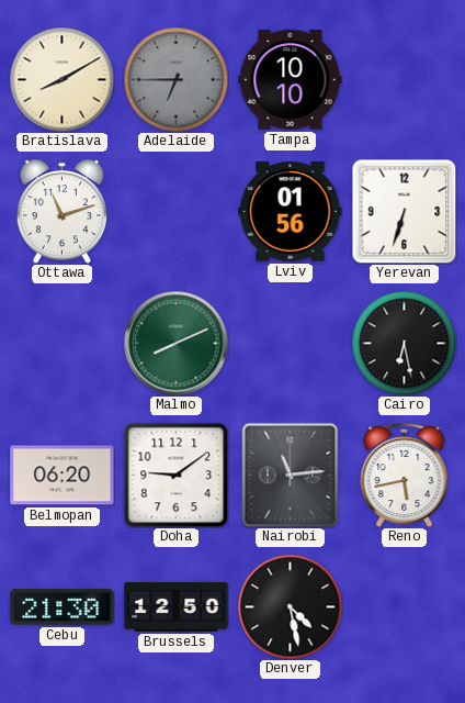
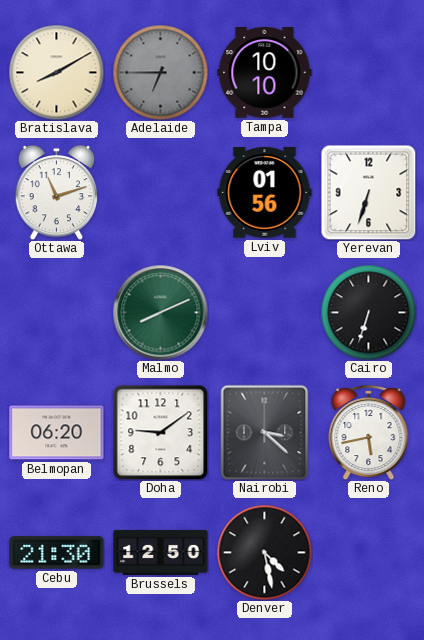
Cairo: 6:28 -> 6:33
Nairobi: 11:14 -> 3:22
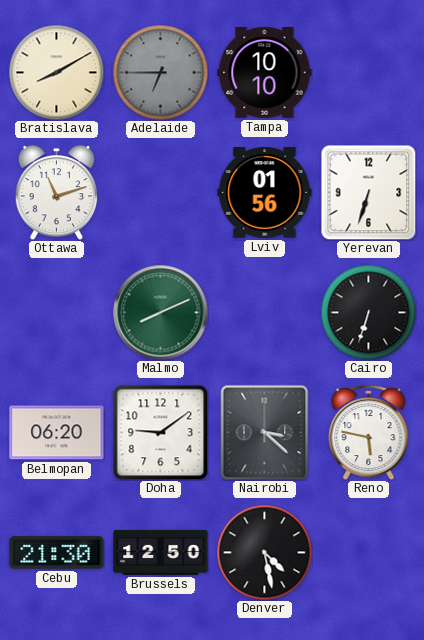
Reno: 5:43 -> 5:47
